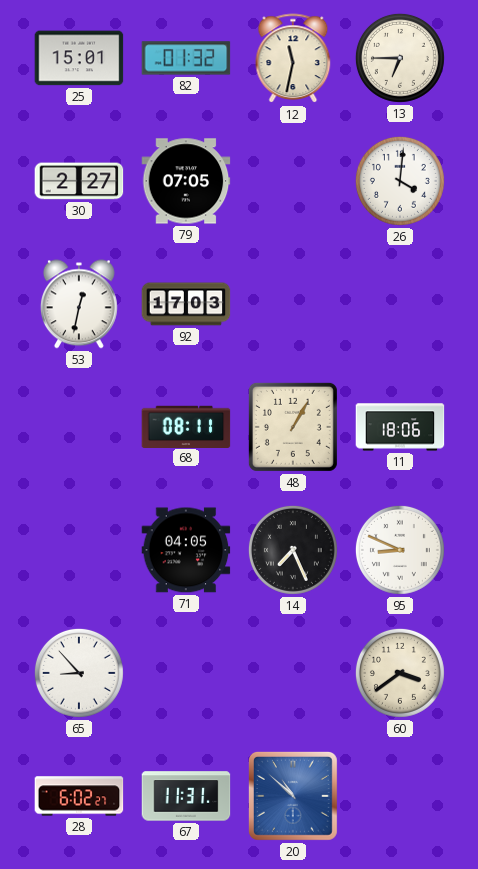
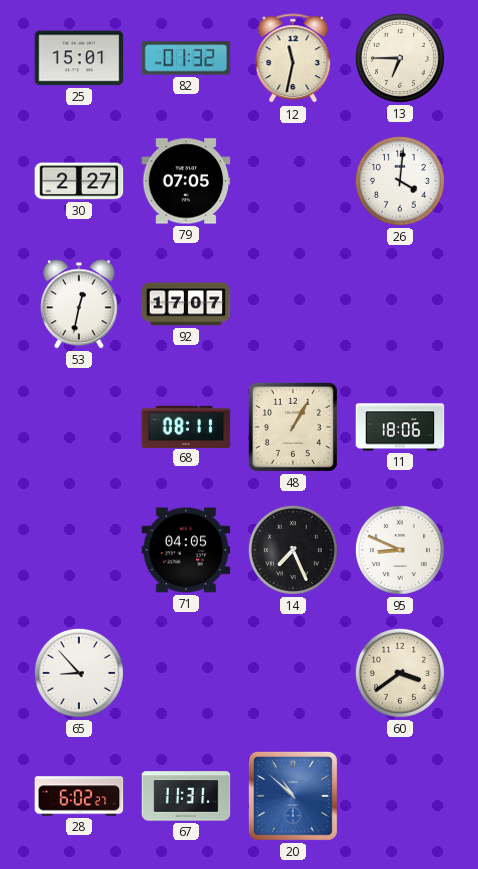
92: 17:03 -> 17:07
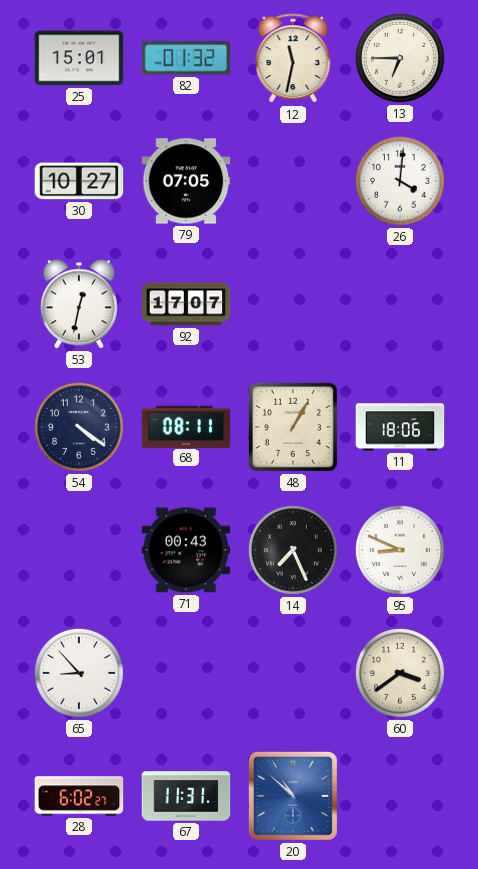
30: 2:27 -> 10:27
54: none -> 4:21
71: 04:05 -> 00:43
